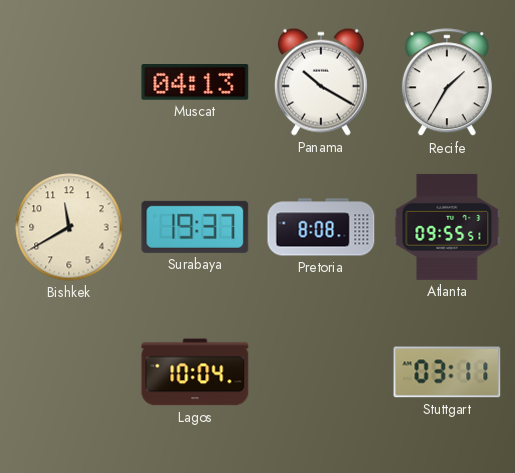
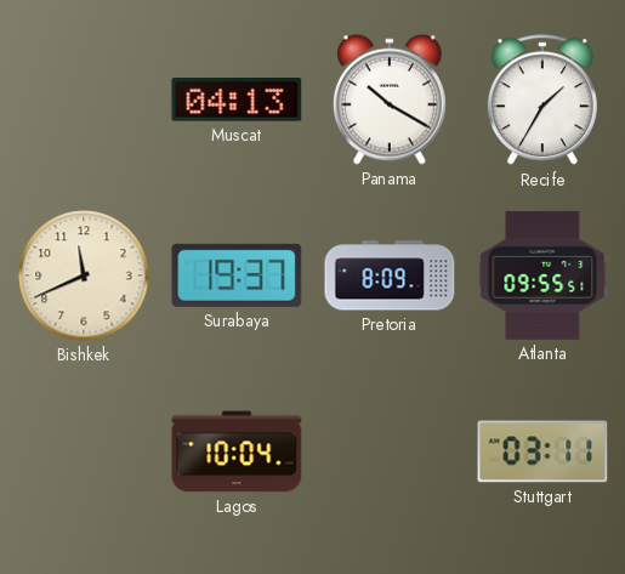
Bishkek: 11:40 -> 11:41
Pretoria: 8:08 -> 8:09
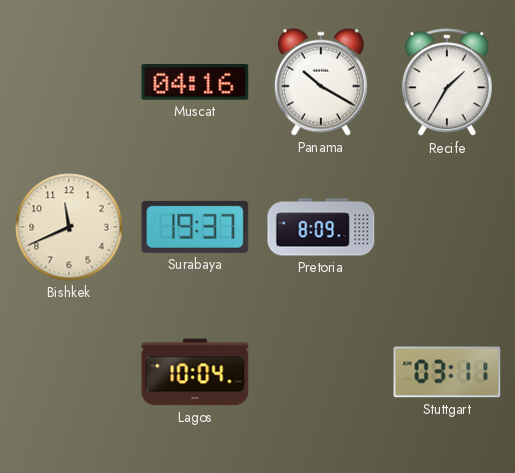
Muscat: 04:13 -> 04:16
Atlanta: 09:55 -> none
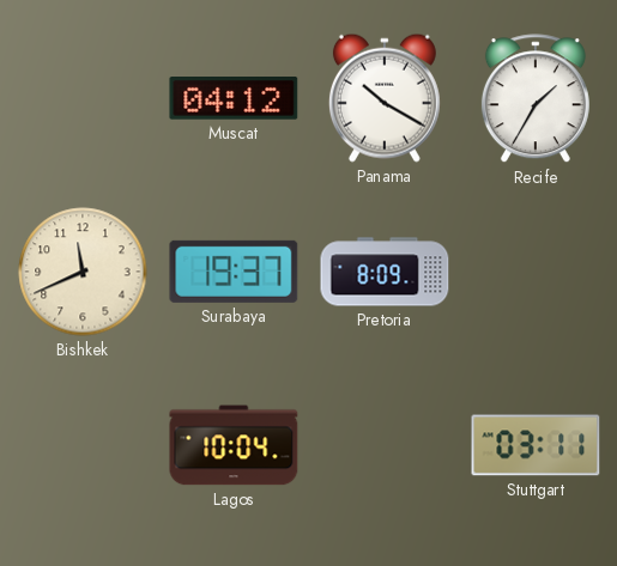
Muscat: 04:16 -> 04:12
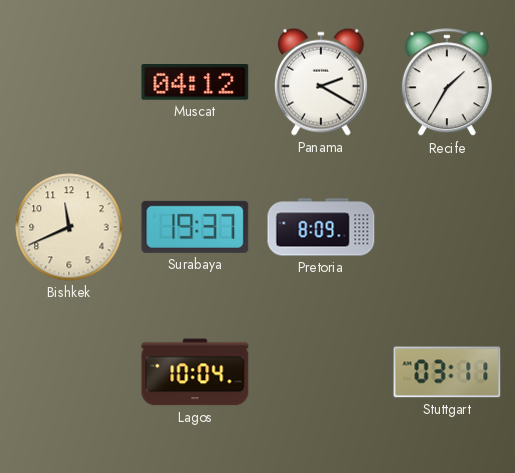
Panama: 10:20 -> 2:20
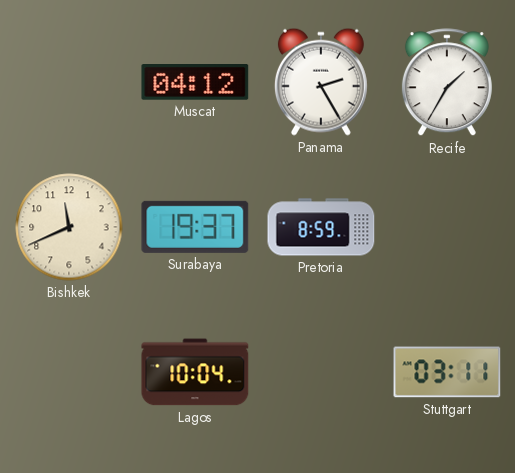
Panama: 2:20 -> 2:25
Pretoria: 8:09 -> 8:59
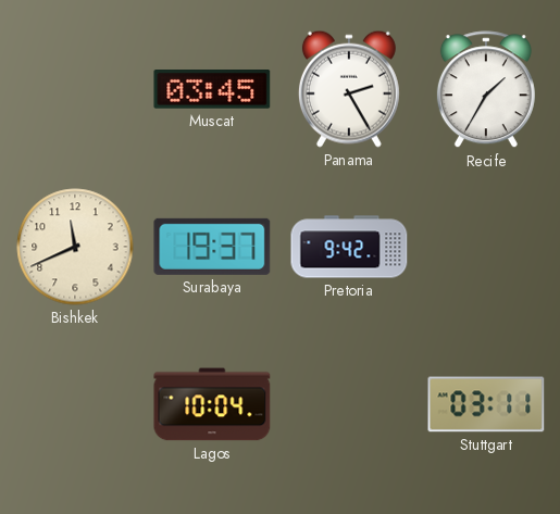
Muscat: 04:12 -> 03:45
Pretoria: 8:59 -> 9:42
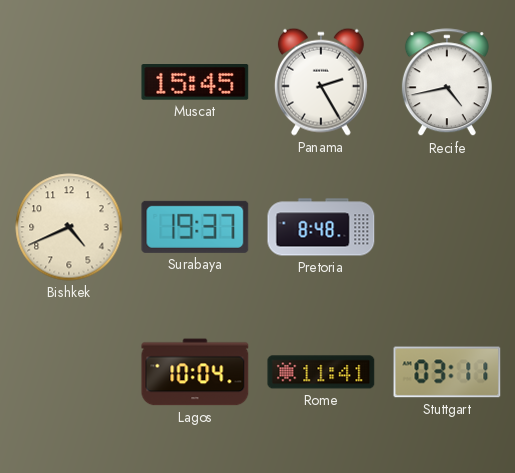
Muscat: 03:45 -> 15:45
Recife: 1:35 -> 4:43
Bishkek: 11:41 -> 4:41
Pretoria: 9:42 -> 8:48
Rome: none -> 11:41
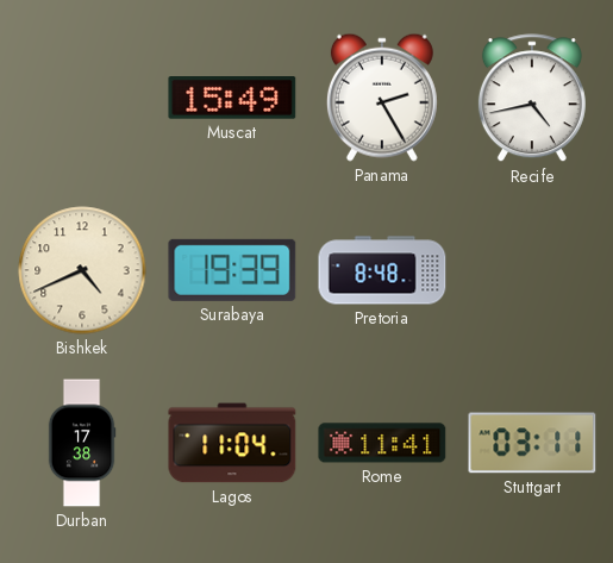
Muscat: 15:45 -> 15:49
Surabaya: 19:37 -> 19:39
Durban: none -> 17:38
Lagos: 10:04 -> 11:04
